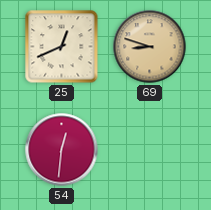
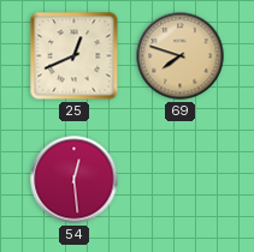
69: 8:48 -> 7:48
54: 12:31 -> 12:29
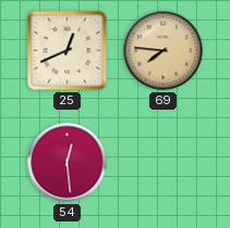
69: 7:48 -> 7:46
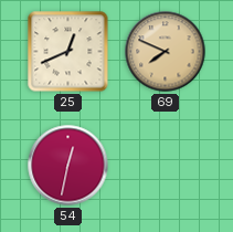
69: 7:46 -> 7:49
54: 12:29 -> 12:32
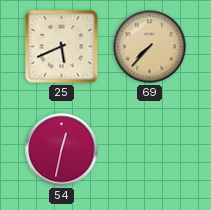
25: 12:41 -> 5:41
69: 7:49 -> 7:37
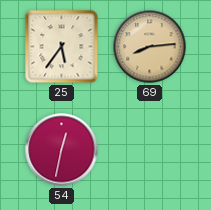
25: 5:41 -> 5:36
69: 7:37 -> 8:14
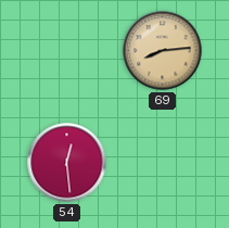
25: 5:36 -> none
54: 12:32 -> 12:29
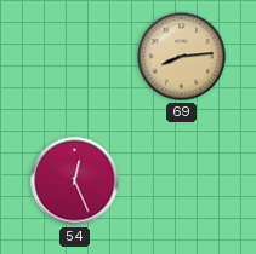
54: 12:29 -> 12:26
